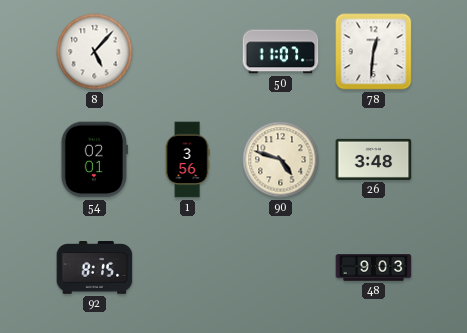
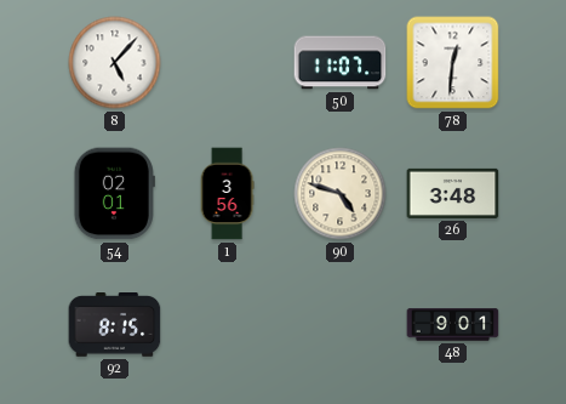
48: 9:03 -> 9:01
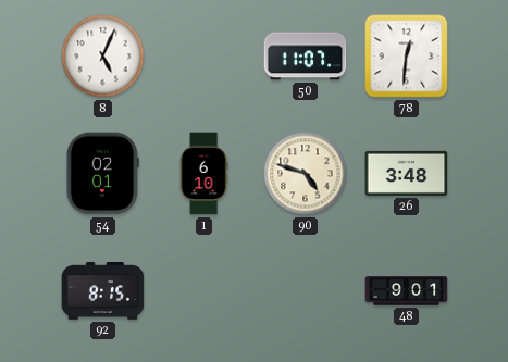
8: 5:07 -> 5:04
1: 3:56 -> 6:10
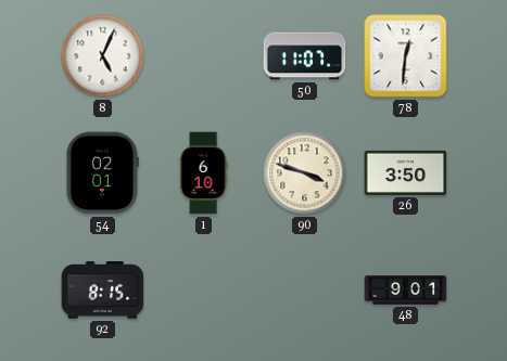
90: 4:48 -> 3:48
26: 3:48 -> 3:50
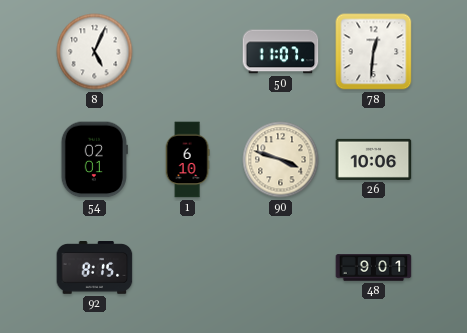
26: 3:50 -> 10:06
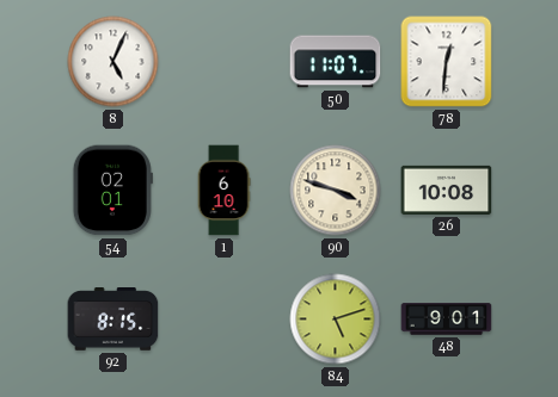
26: 10:06 -> 10:08
84: none -> 5:12
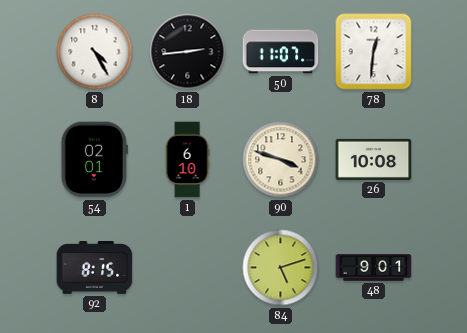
8: 5:04 -> 4:25
18: none -> 2:44
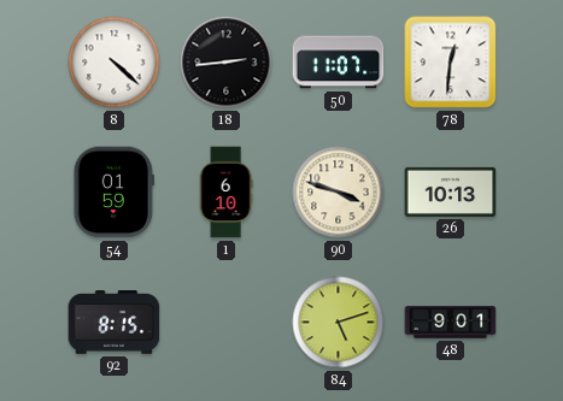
8: 4:25 -> 4:22
54: 02:01 -> 01:59
26: 10:08 -> 10:13
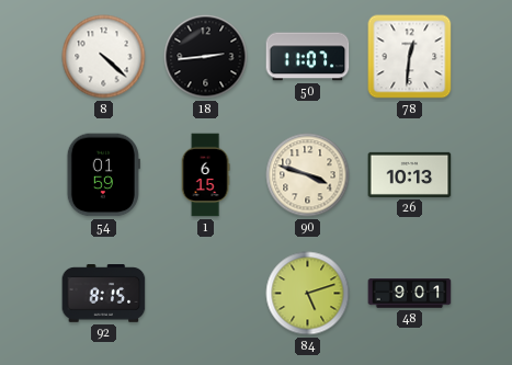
1: 6:10 -> 6:15
